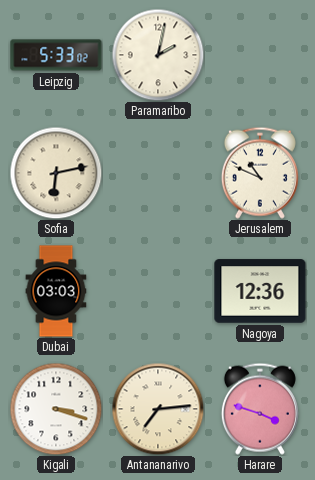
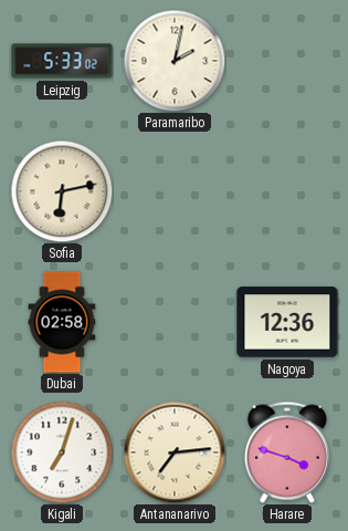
Jerusalem: 10:49 -> none
Dubai: 03:03 -> 02:58
Kigali: 3:18 -> 7:03
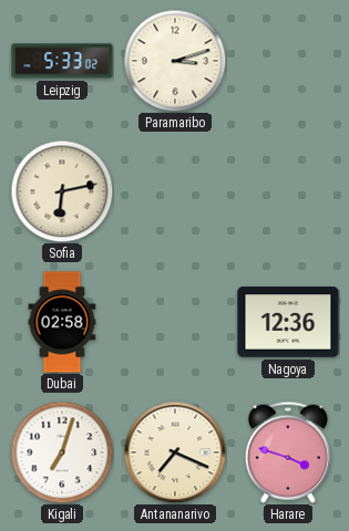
Paramaribo: 2:02 -> 3:12
Antananarivo: 7:14 -> 7:19
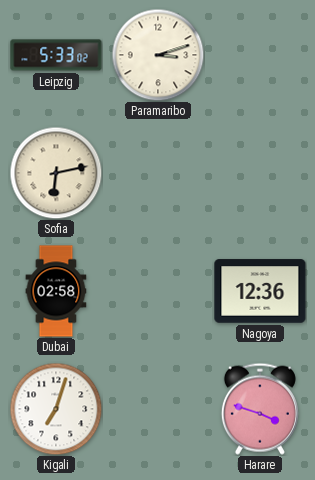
Antananarivo: 7:19 -> none
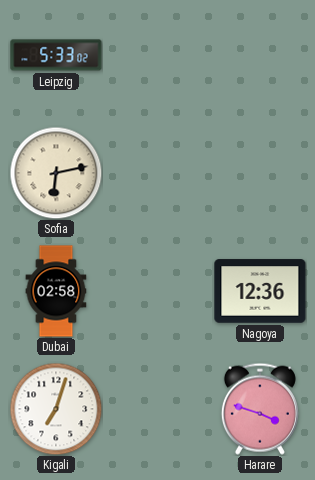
Paramaribo: 3:12 -> none
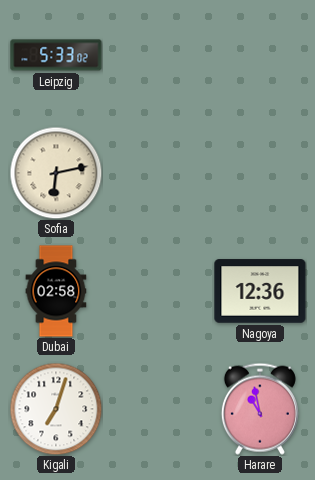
Harare: 3:48 -> 10:58
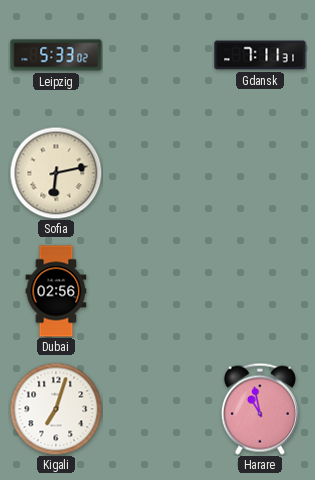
Gdansk: none -> 7:11
Dubai: 02:58 -> 02:56
Nagoya: 12:36 -> none
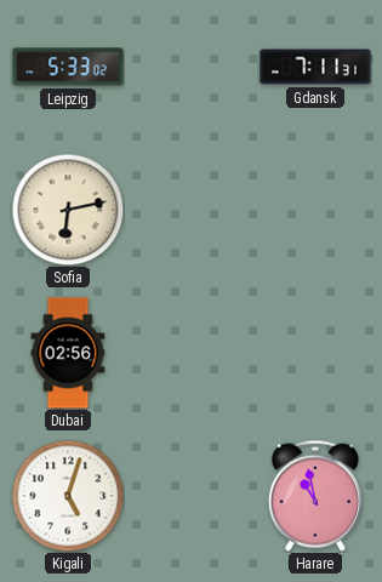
Kigali: 7:03 -> 5:03
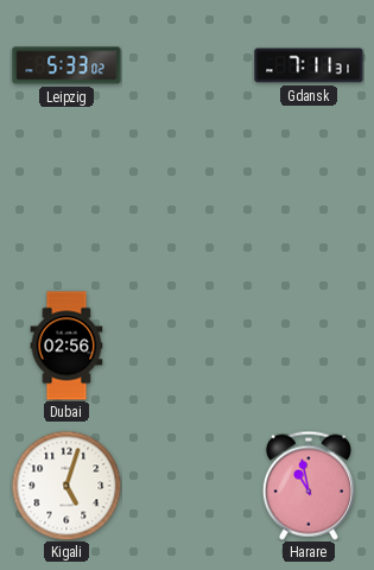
Sofia: 6:13 -> none
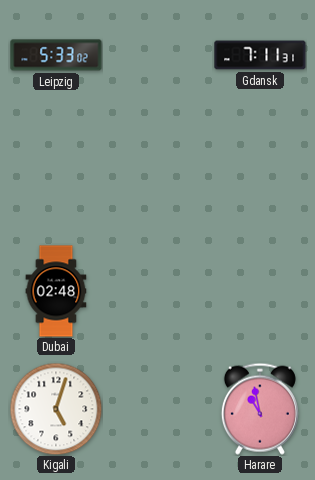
Dubai: 02:56 -> 02:48
